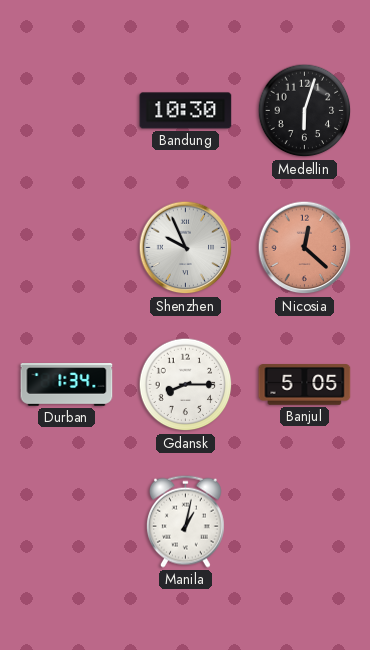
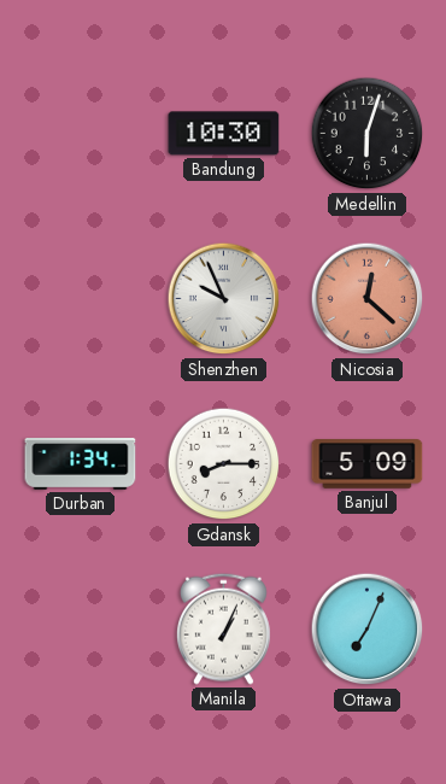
Banjul: 5:05 -> 5:09
Manila: 1:02 -> 1:04
Ottawa: none -> 7:04
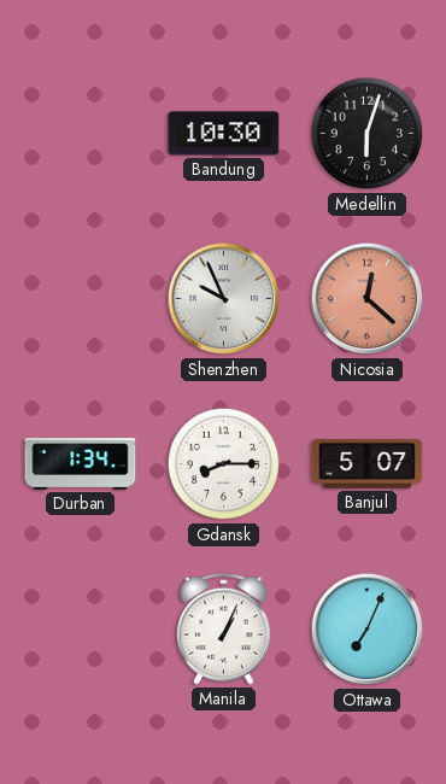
Banjul: 5:09 -> 5:07
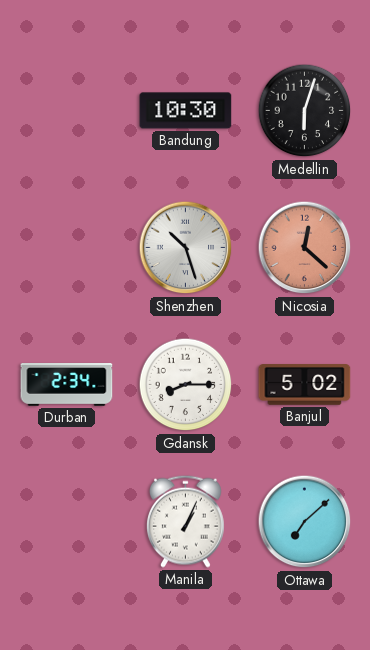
Shenzhen: 9:56 -> 10:27
Durban: 1:34 -> 2:34
Banjul: 5:07 -> 5:02
Ottawa: 7:04 -> 7:08
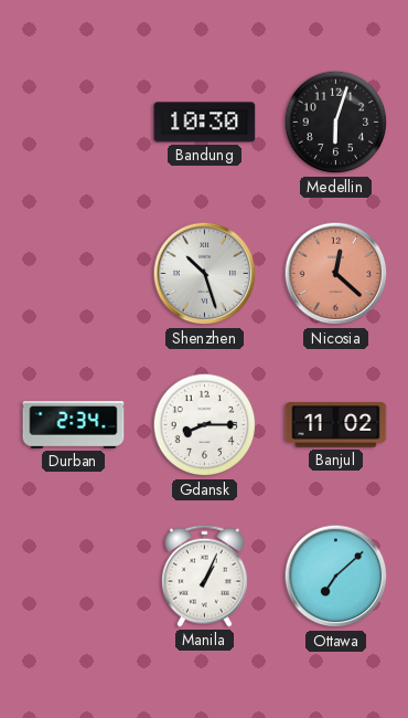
Banjul: 5:02 -> 11:02
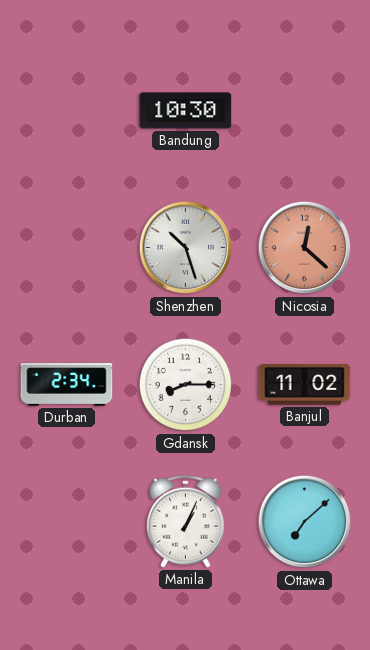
Medellin: 6:03 -> none
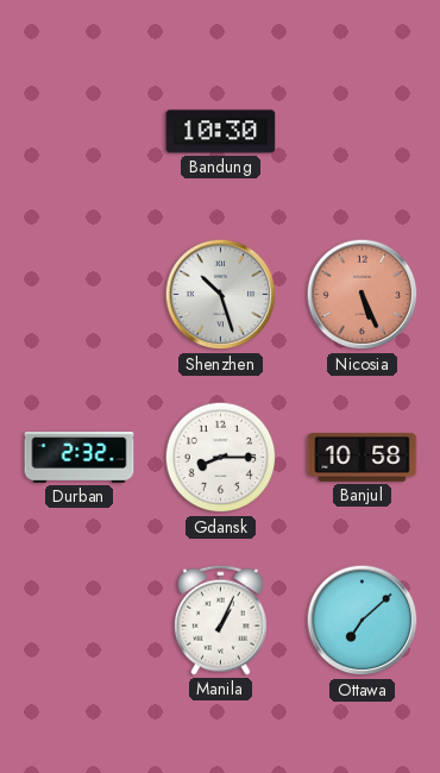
Nicosia: 12:22 -> 5:26
Durban: 2:34 -> 2:32
Banjul: 11:02 -> 10:58
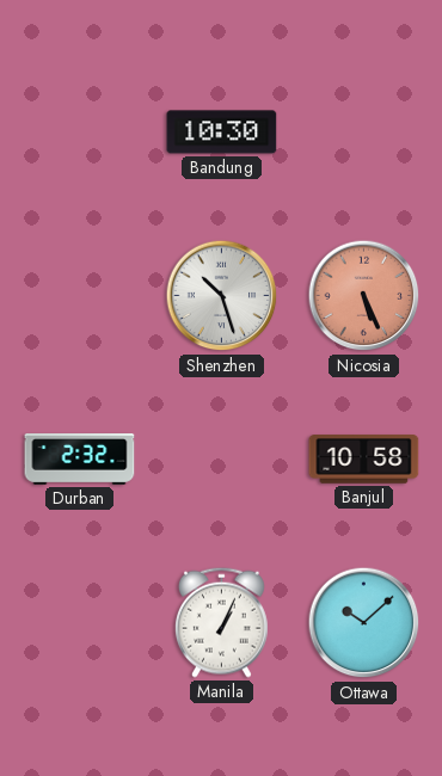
Gdansk: 8:15 -> none
Ottawa: 7:08 -> 10:08
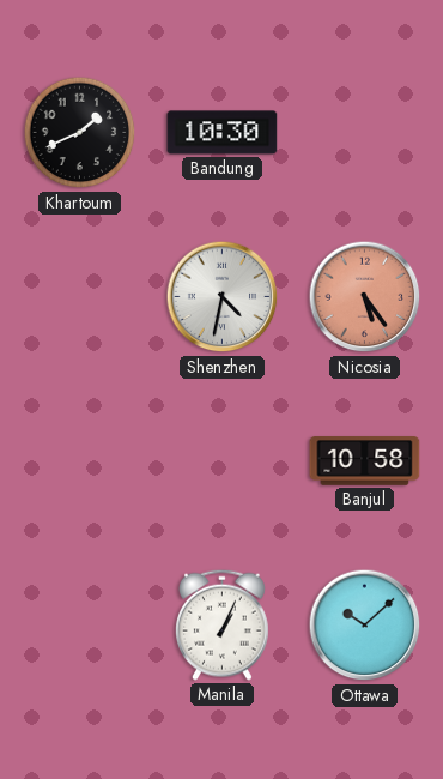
Khartoum: none -> 1:41
Shenzhen: 10:27 -> 4:32
Nicosia: 5:26 -> 5:24
Durban: 2:32 -> none
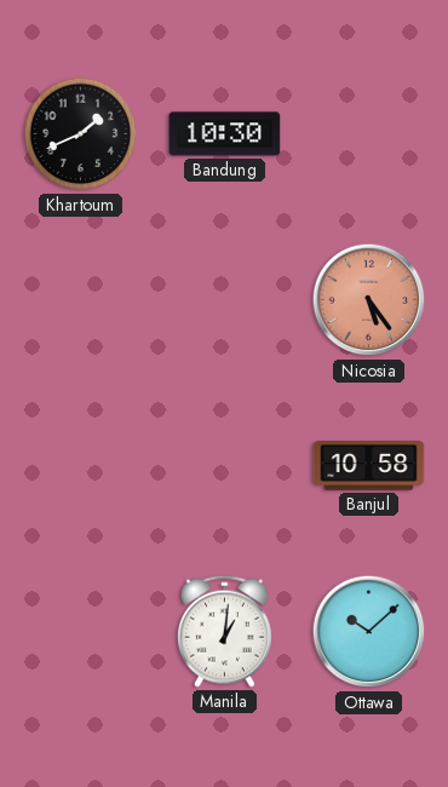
Shenzhen: 4:32 -> none
Manila: 1:04 -> 1:01
